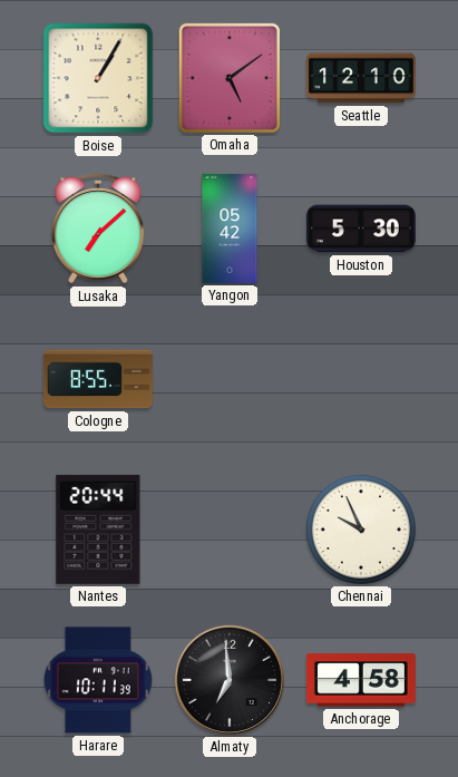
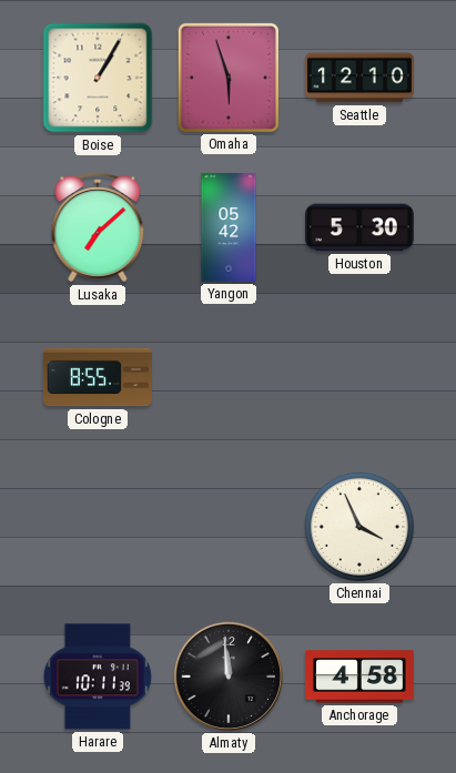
Omaha: 5:09 -> 5:57
Nantes: 20:44 -> none
Chennai: 9:56 -> 3:56
Almaty: 6:59 -> 11:59
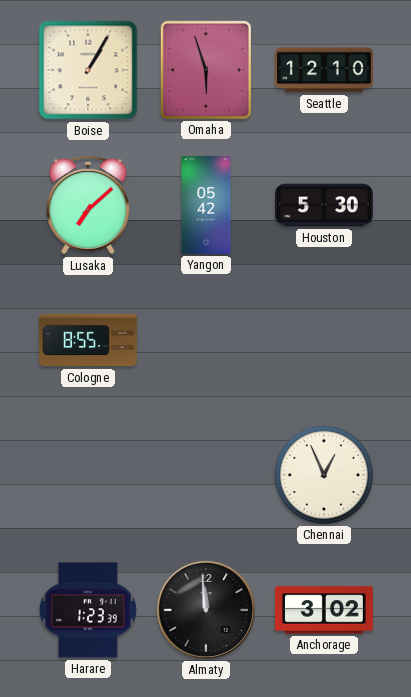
Chennai: 3:56 -> 12:56
Harare: 10:11 -> 1:23
Anchorage: 4:58 -> 3:02
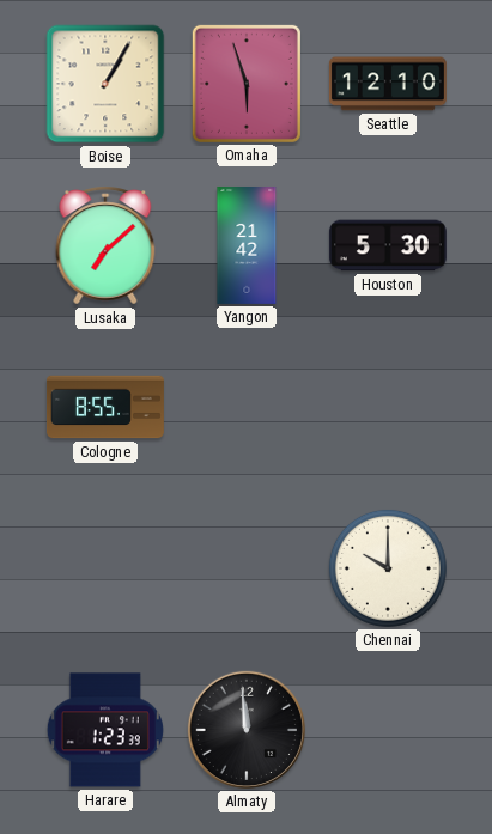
Yangon: 05:42 -> 21:42
Chennai: 12:56 -> 10:00
Anchorage: 3:02 -> none
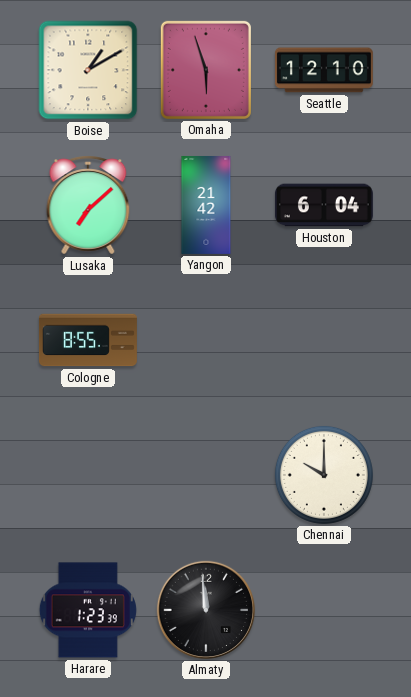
Boise: 1:05 -> 1:10
Houston: 5:30 -> 6:04
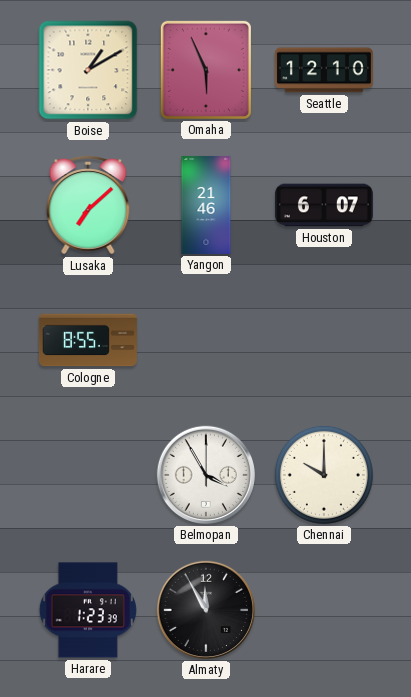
Omaha: 5:57 -> 5:56
Yangon: 21:42 -> 21:46
Houston: 6:04 -> 6:07
Belmopan: none -> 3:55
Almaty: 11:59 -> 11:55
